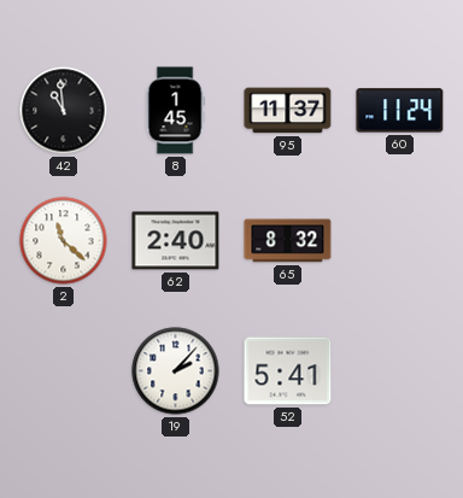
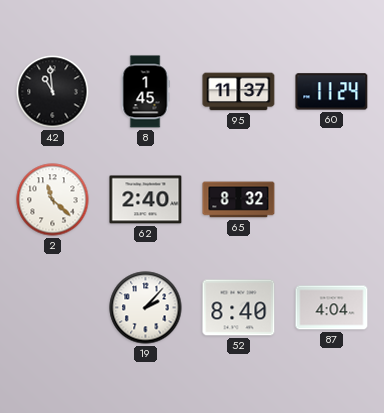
52: 5:41 -> 8:40
87: none -> 4:04
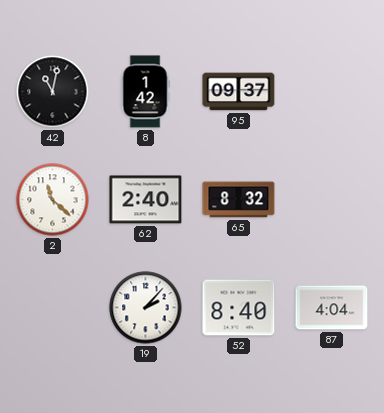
42: 10:59 -> 11:02
8: 1:45 -> 1:42
95: 11:37 -> 09:37
60: 11:24 -> none
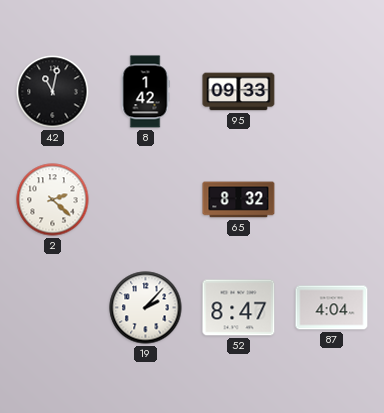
95: 09:37 -> 09:33
2: 11:22 -> 2:22
62: 2:40 -> none
52: 8:40 -> 8:47
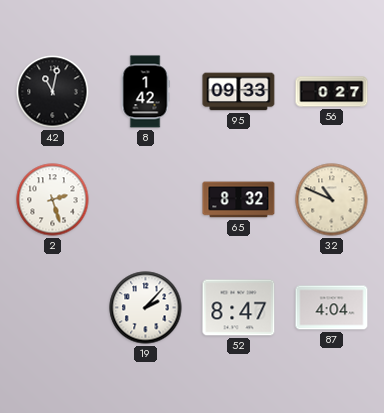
56: none -> 0:27
2: 2:22 -> 2:27
32: none -> 10:49
